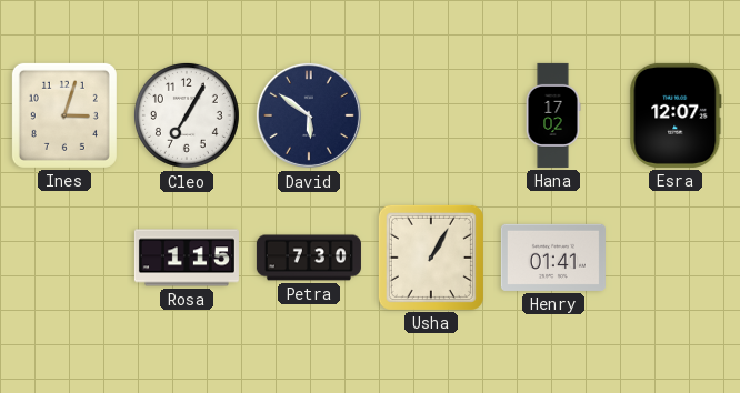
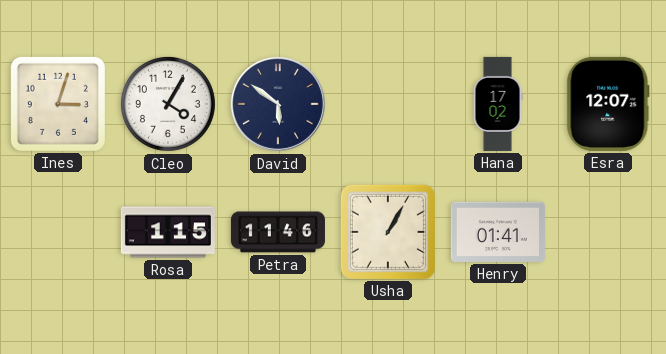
Cleo: 7:05 -> 4:05
Petra: 7:30 -> 11:46
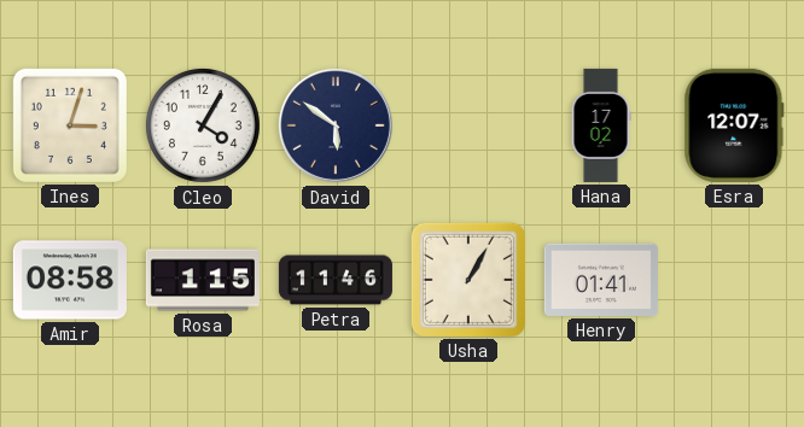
Amir: none -> 08:58
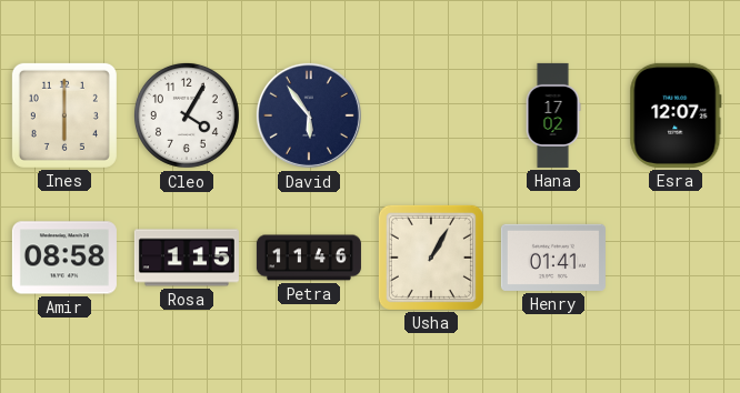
Ines: 3:03 -> 6:00
David: 5:51 -> 5:54
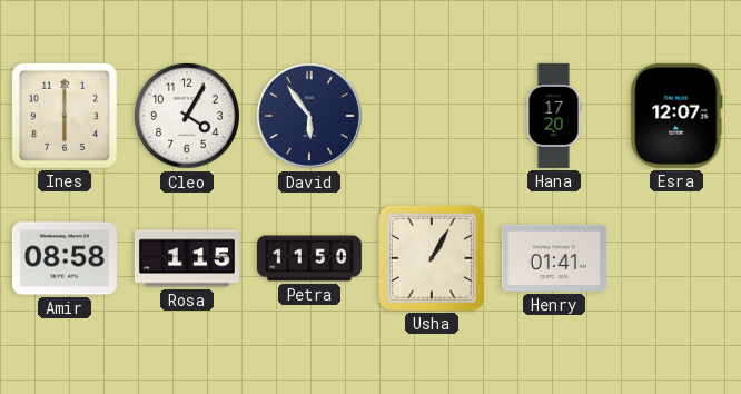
Hana: 17:02 -> 17:20
Petra: 11:46 -> 11:50
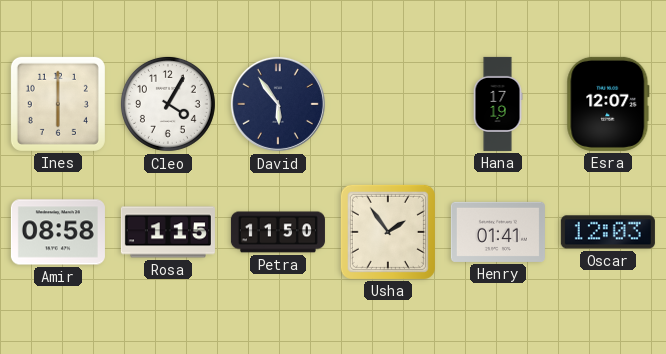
Hana: 17:20 -> 17:19
Usha: 1:05 -> 1:54
Oscar: none -> 12:03
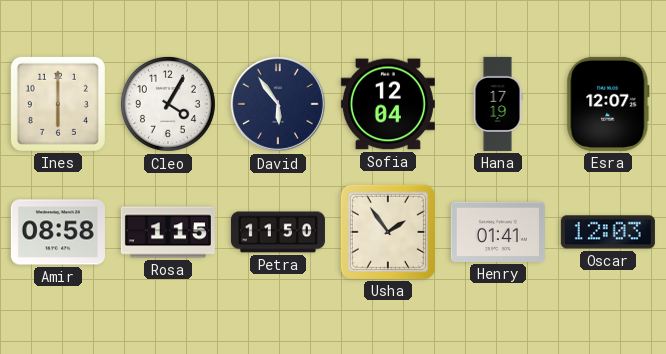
Sofia: none -> 12:04
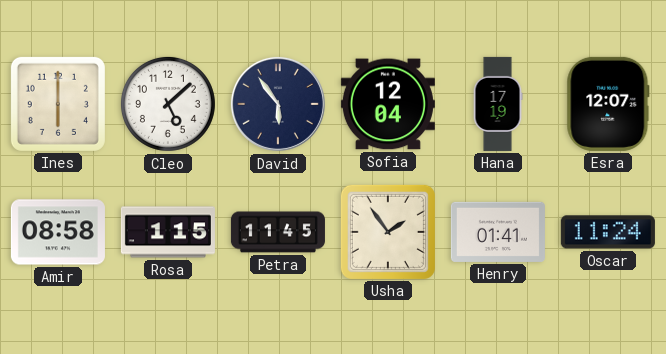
Cleo: 4:05 -> 5:08
Petra: 11:50 -> 11:45
Oscar: 12:03 -> 11:24
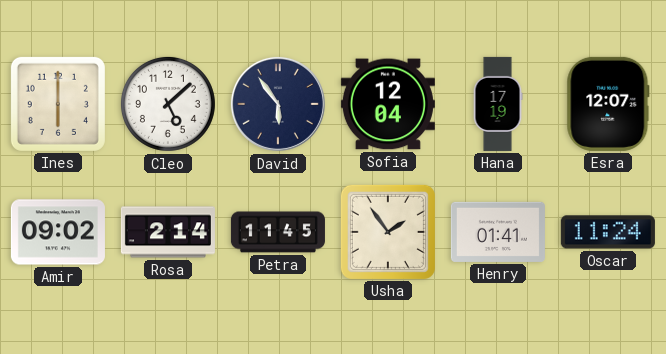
Amir: 08:58 -> 09:02
Rosa: 1:15 -> 2:14
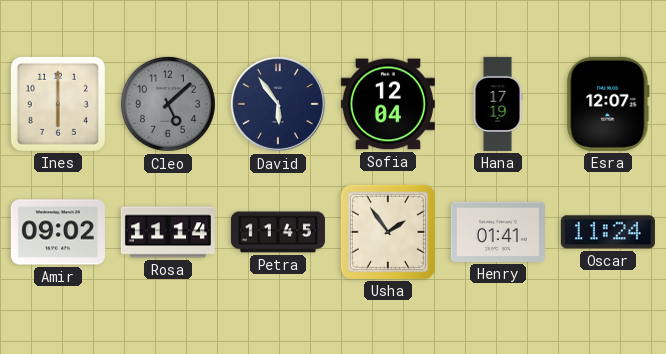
Cleo dial: white -> grey
Rosa: 2:14 -> 11:14
